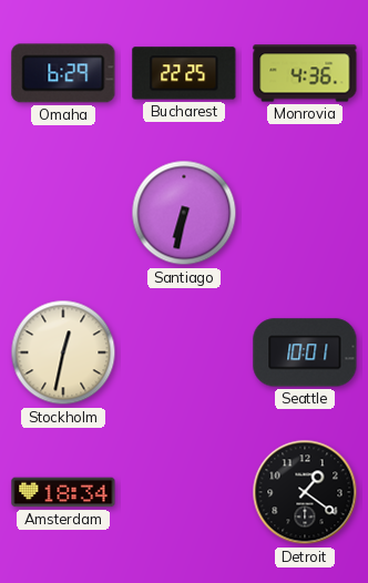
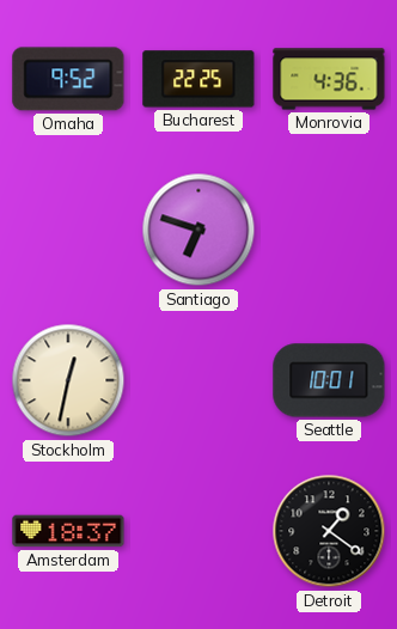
Omaha: 6:29 -> 9:52
Santiago: 6:32 -> 6:48
Amsterdam: 18:34 -> 18:37
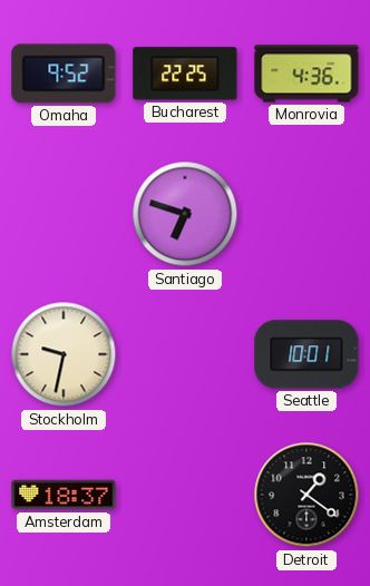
Stockholm: 12:32 -> 9:32
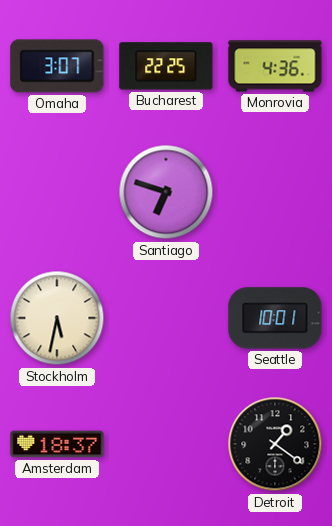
Omaha: 9:52 -> 3:07
Stockholm: 9:32 -> 5:32
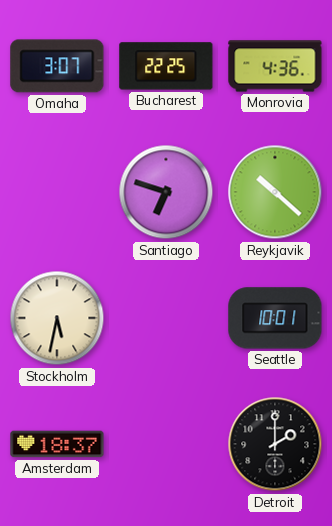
Reykjavik: none -> 10:22
Detroit: 1:21 -> 2:00
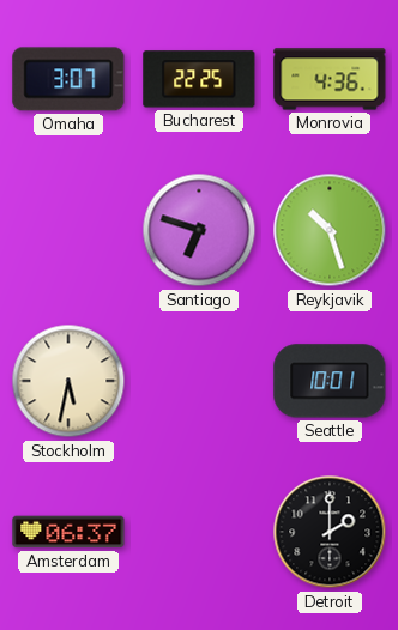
Reykjavik: 10:22 -> 10:27
Amsterdam: 18:37 -> 06:37
